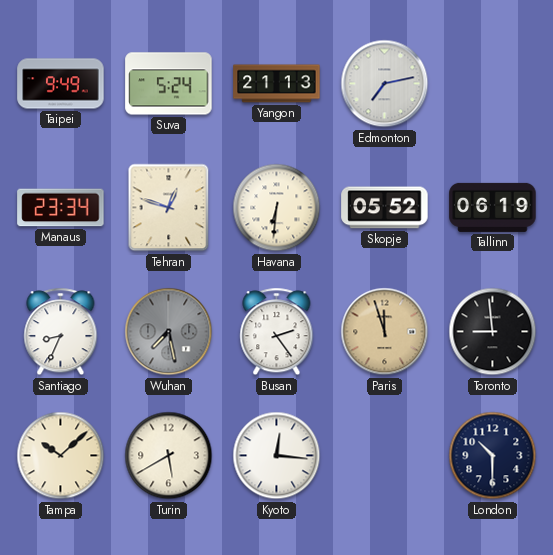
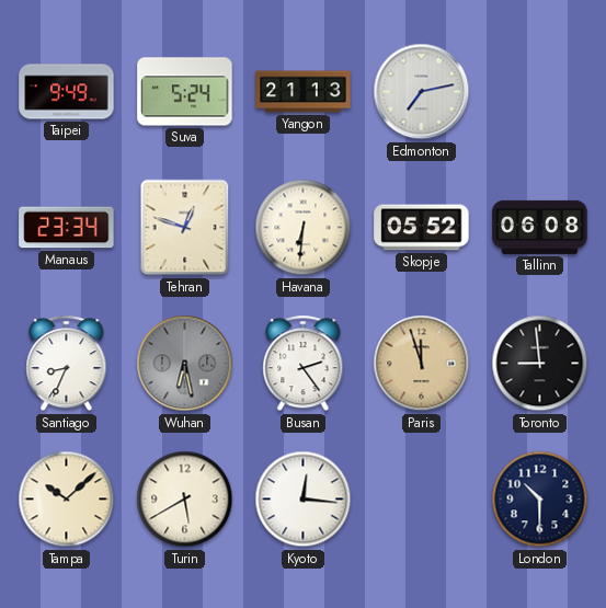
Tallinn: 06:19 -> 06:08
Wuhan: 7:28 -> 6:28
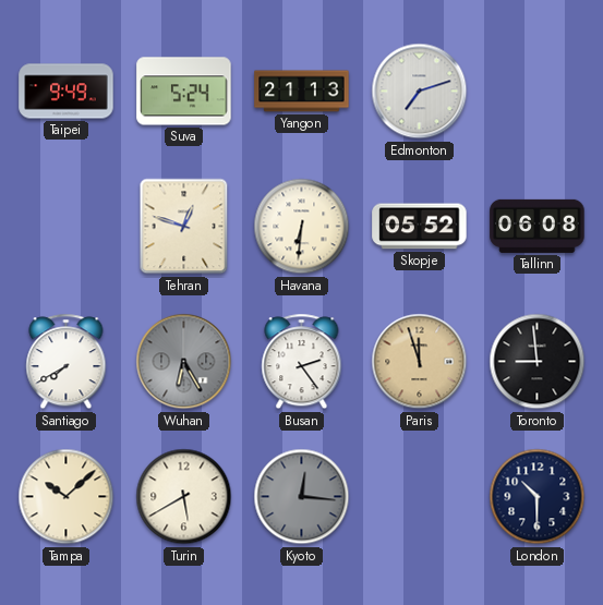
Edmonton: 7:13 -> 7:12
Manaus: 23:34 -> none
Santiago: 8:34 -> 7:40
Wuhan: 6:28 -> 6:25
Kyoto dial: white -> grey
